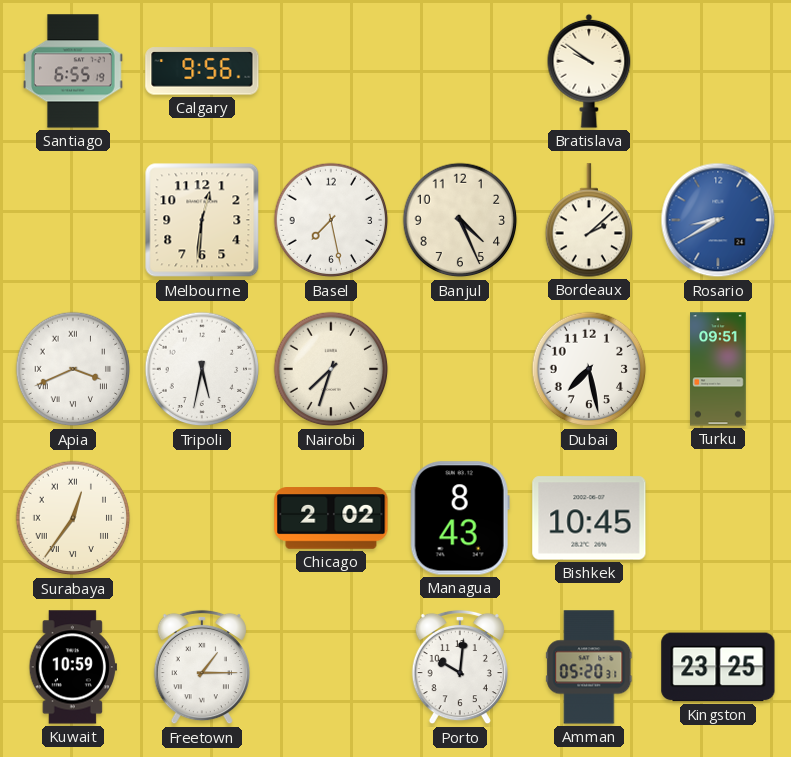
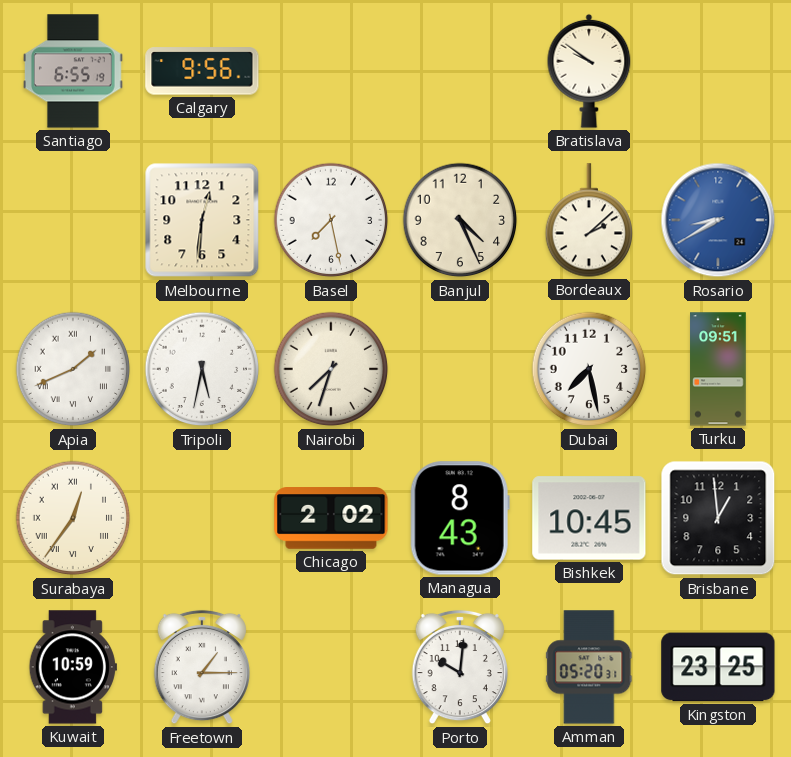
Apia: 3:41 -> 1:41
Brisbane: none -> 12:59
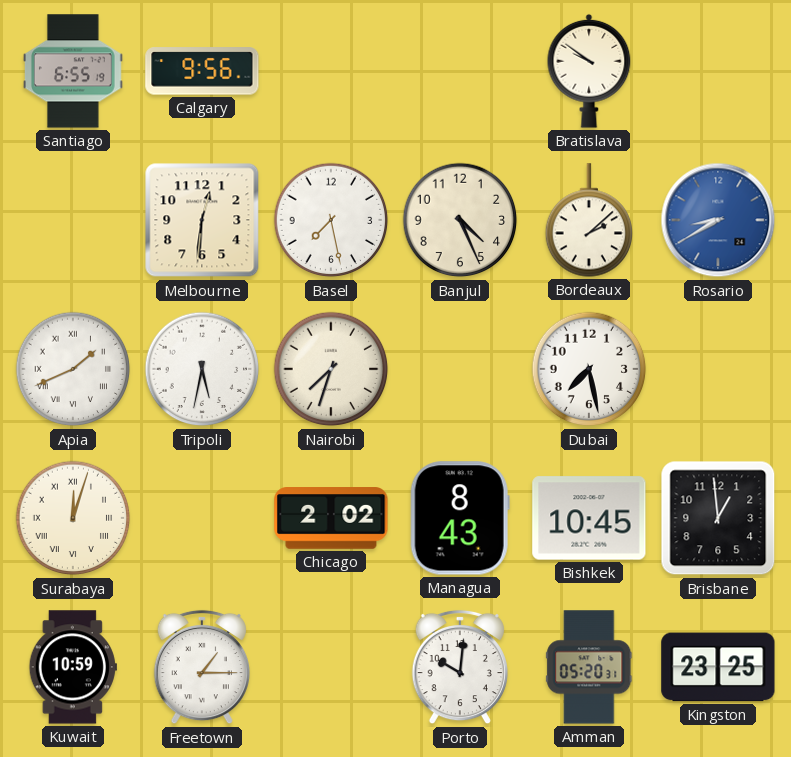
Turku: 09:51 -> none
Surabaya: 12:36 -> 12:03
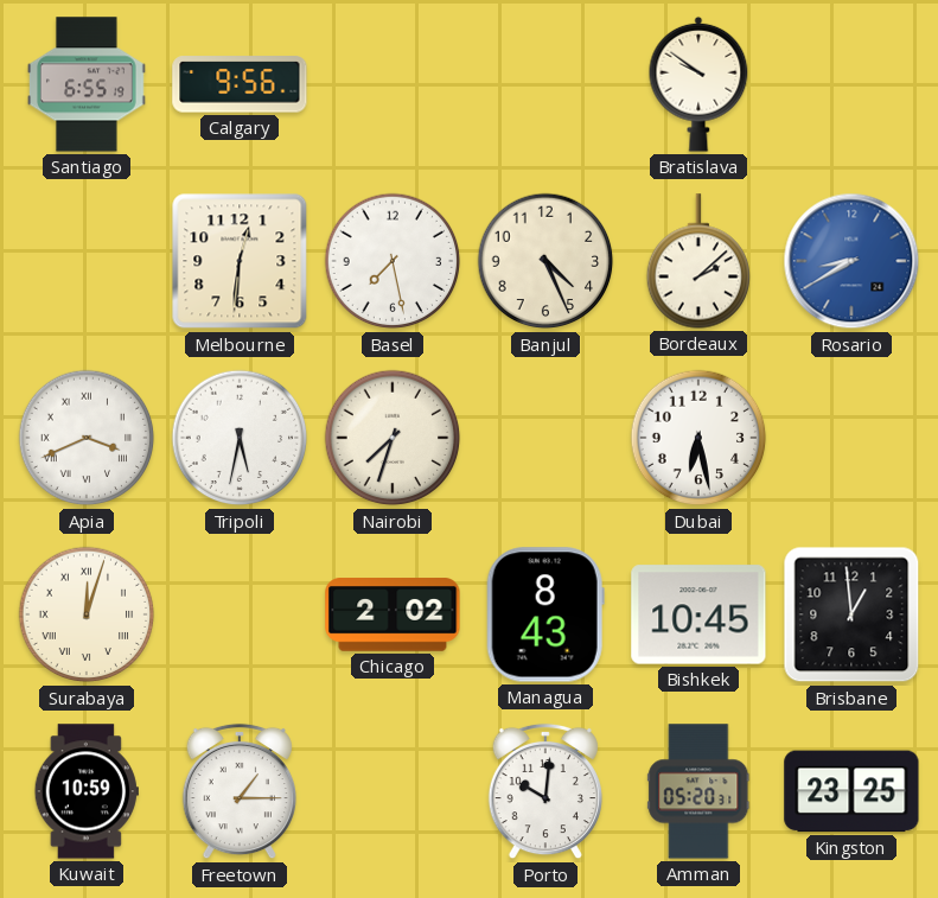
Apia: 1:41 -> 3:41
Dubai: 7:28 -> 6:28
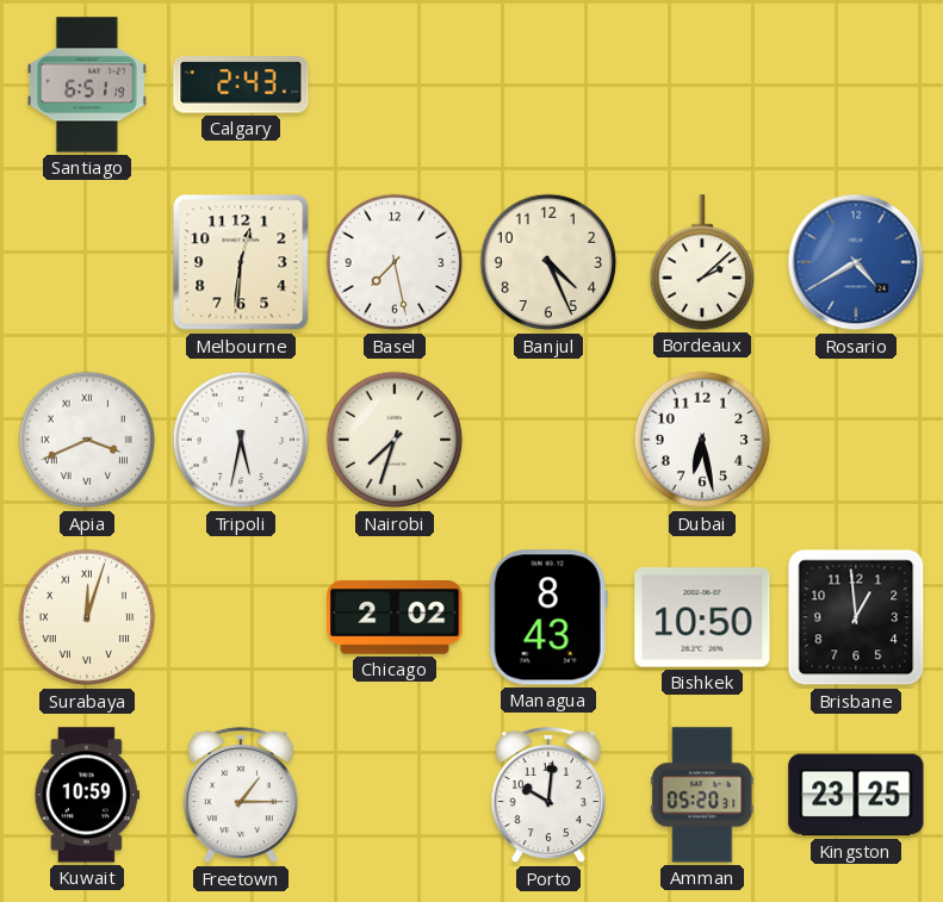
Santiago: 6:55 -> 6:51
Calgary: 9:56 -> 2:43
Bratislava: 9:51 -> none
Rosario: 8:40 -> 4:40
Bishkek: 10:45 -> 10:50
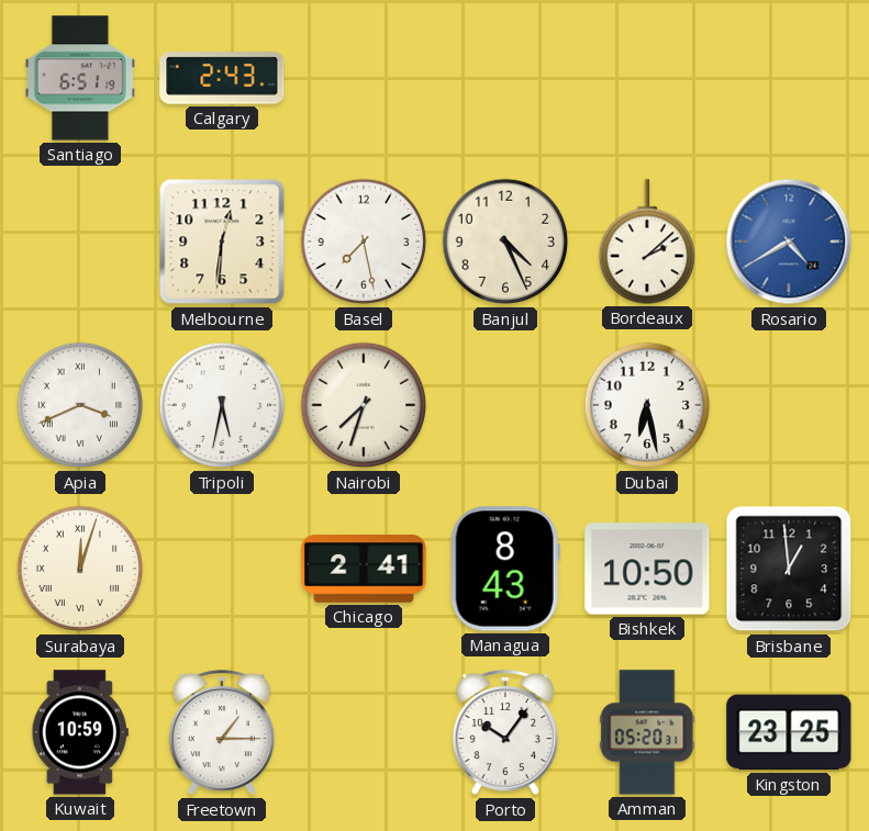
Chicago: 2:02 -> 2:41
Porto: 10:01 -> 10:06
